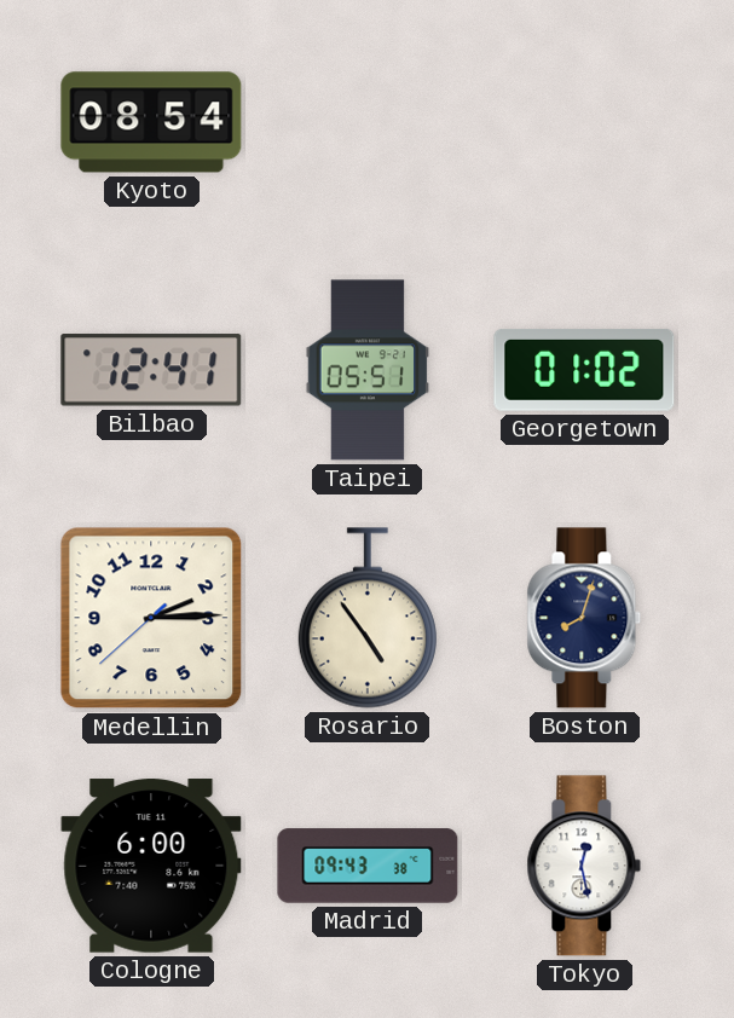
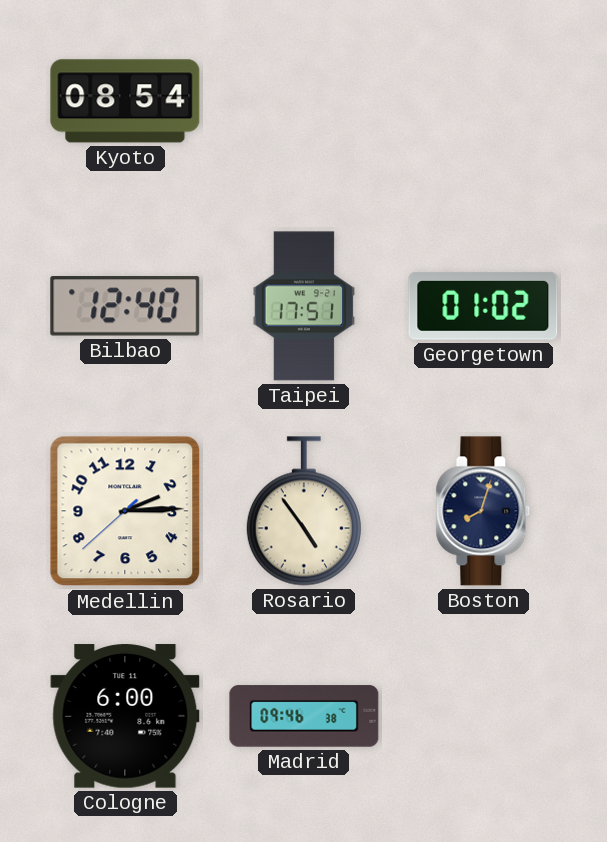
Bilbao: 12:41 -> 12:40
Taipei: 05:51 -> 17:51
Madrid: 09:43 -> 09:46
Tokyo: 12:28 -> none
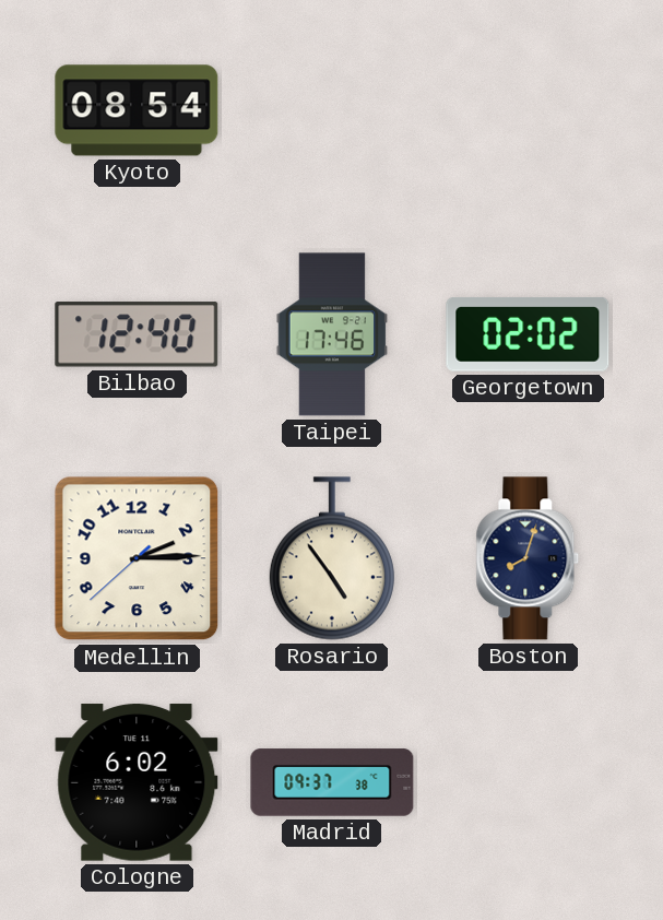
Taipei: 17:51 -> 17:46
Georgetown: 01:02 -> 02:02
Cologne: 6:00 -> 6:02
Madrid: 09:46 -> 09:37
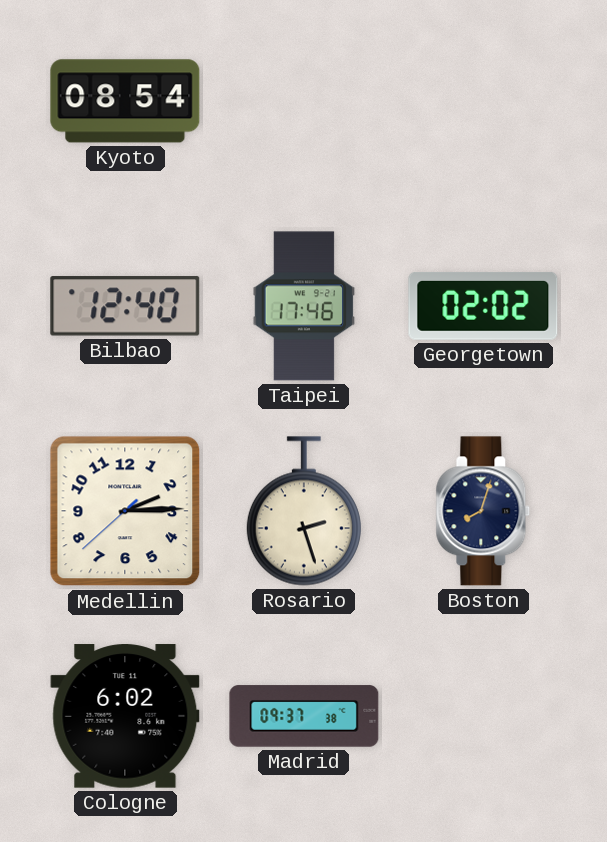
Rosario: 4:54 -> 2:27
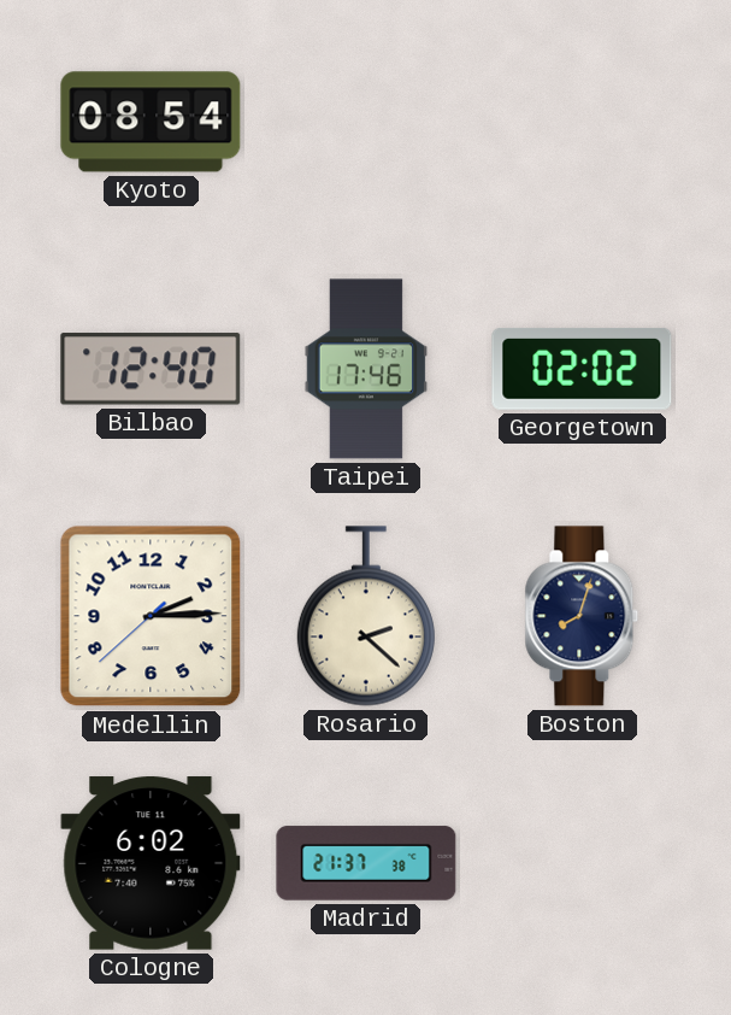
Rosario: 2:27 -> 2:22
Madrid: 09:37 -> 21:37
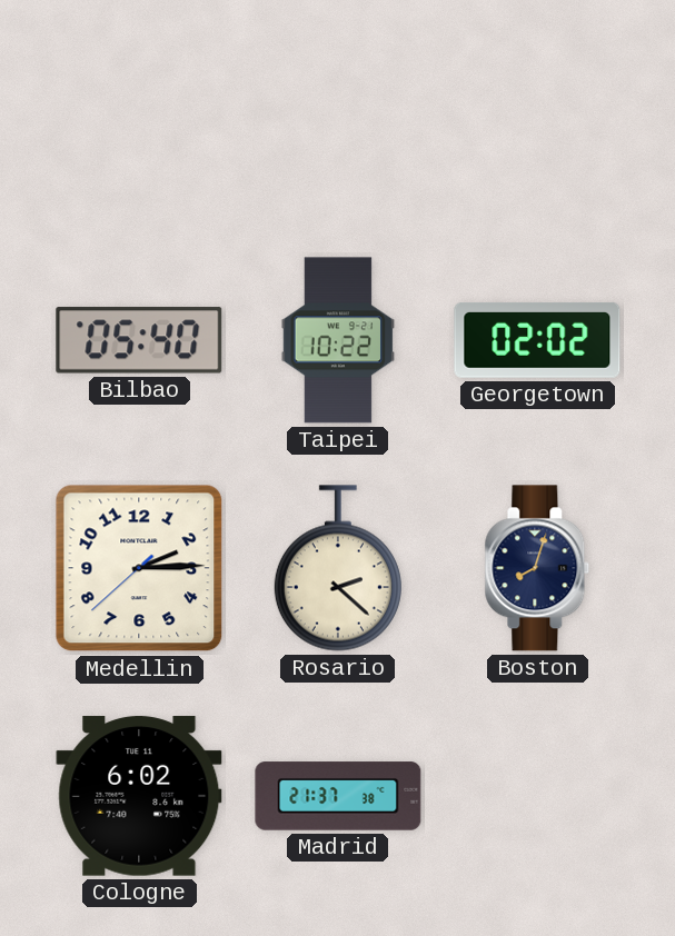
Kyoto: 08:54 -> none
Bilbao: 12:40 -> 05:40
Taipei: 17:46 -> 10:22
